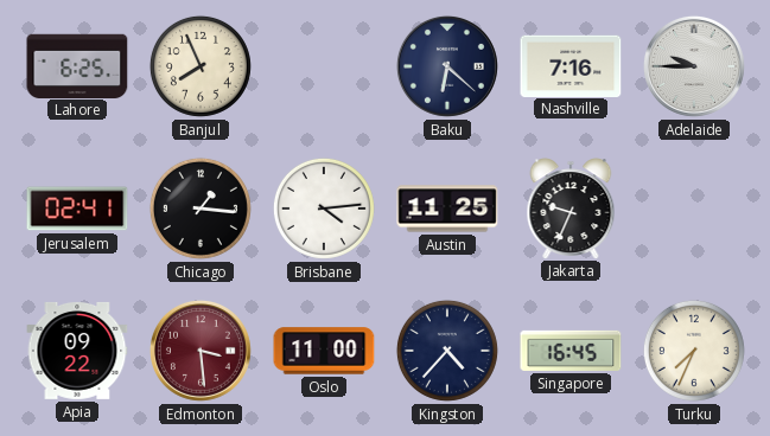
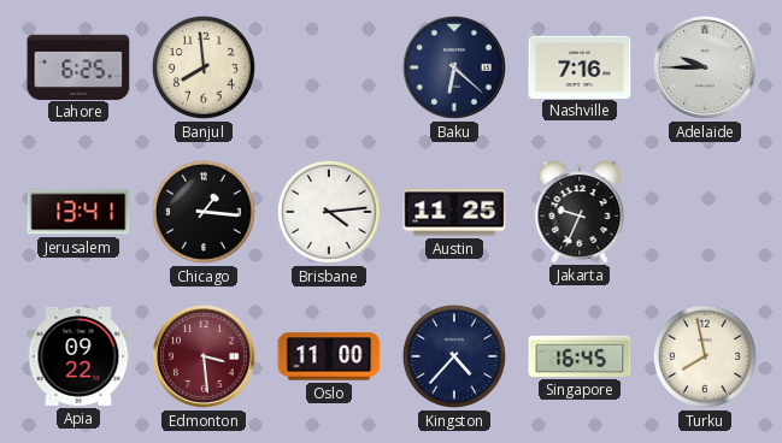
Banjul: 7:56 -> 7:59
Jerusalem: 02:41 -> 13:41
Turku: 7:34 -> 7:58
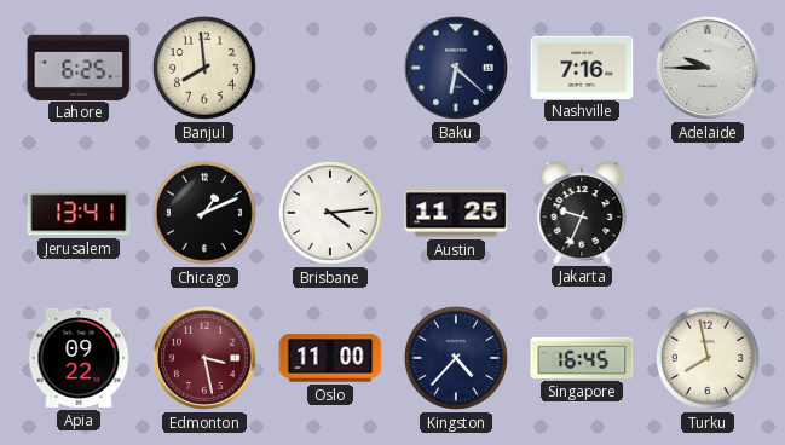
Chicago: 1:16 -> 1:11
Edmonton: 3:29 -> 3:28
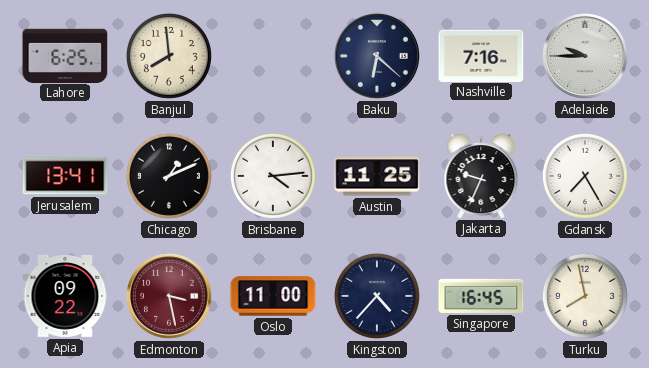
Gdansk: none -> 7:25
